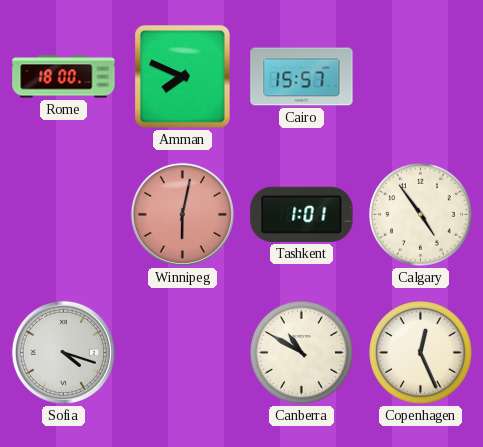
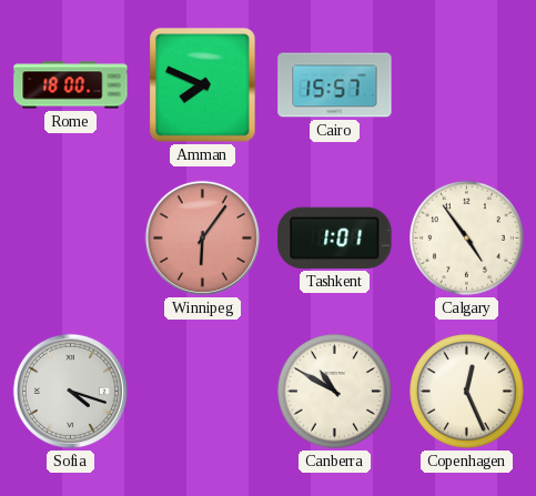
Winnipeg: 6:02 -> 6:06
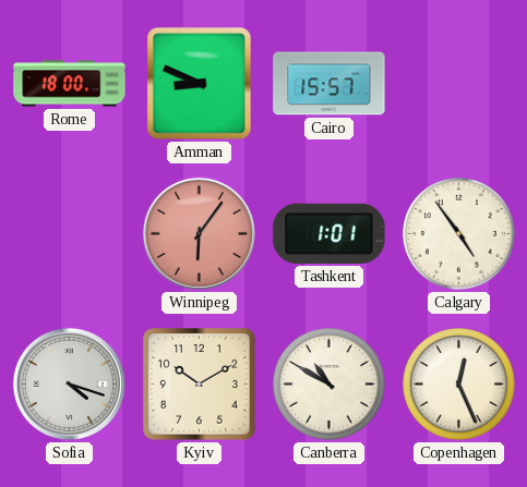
Amman: 7:49 -> 8:49
Kyiv: none -> 10:10
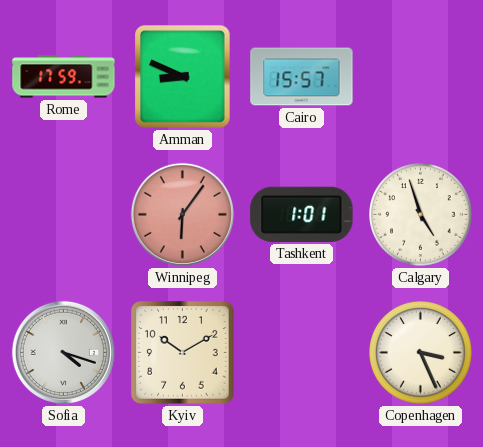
Rome: 18:00 -> 17:59
Calgary: 4:54 -> 4:57
Canberra: 10:50 -> none
Copenhagen: 12:26 -> 3:26
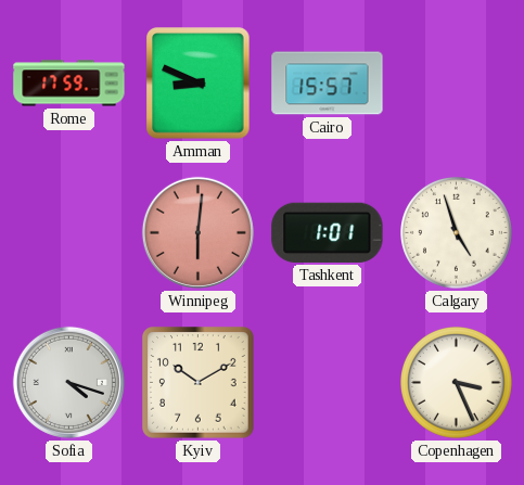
Winnipeg: 6:06 -> 6:01
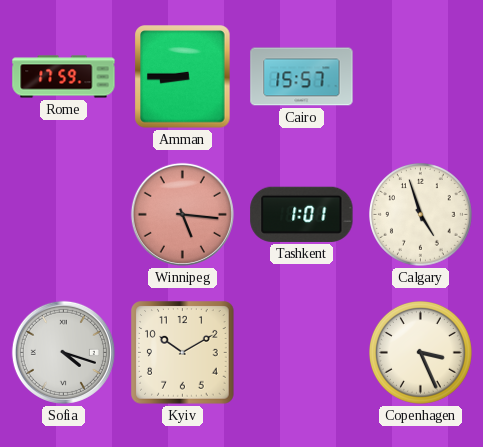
Amman: 8:49 -> 8:45
Winnipeg: 6:01 -> 5:16
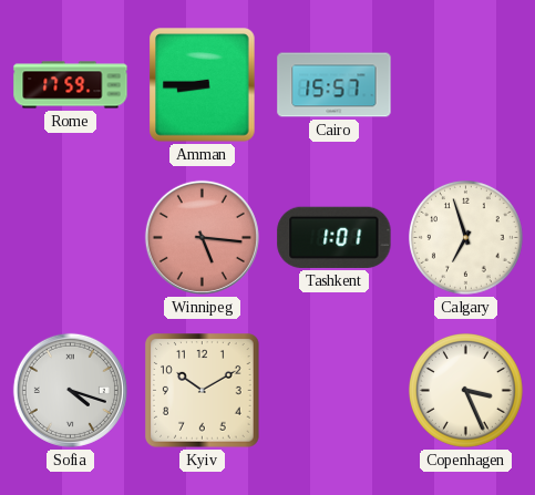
Calgary: 4:57 -> 6:57
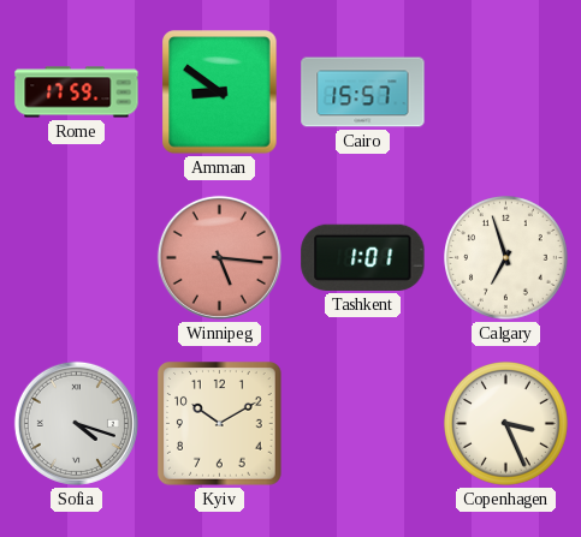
Amman: 8:45 -> 8:51
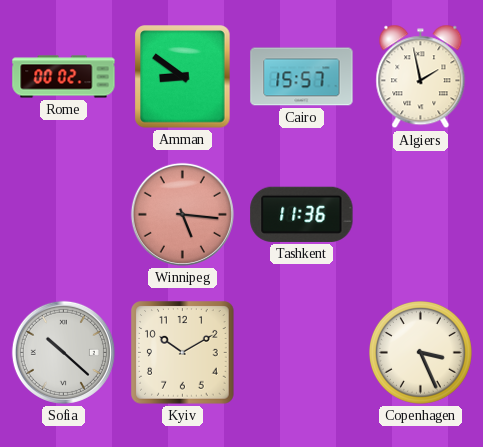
Rome: 17:59 -> 00:02
Algiers: none -> 1:58
Tashkent: 1:01 -> 11:36
Calgary: 6:57 -> none
Sofia: 4:18 -> 10:22
